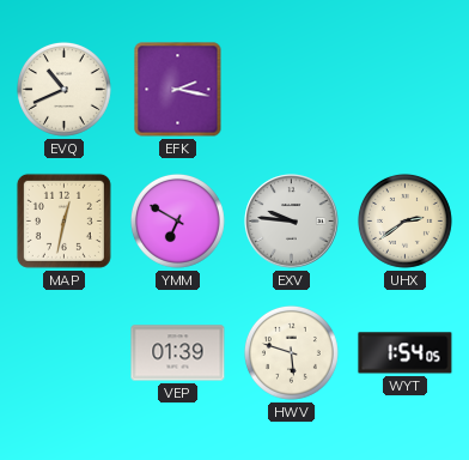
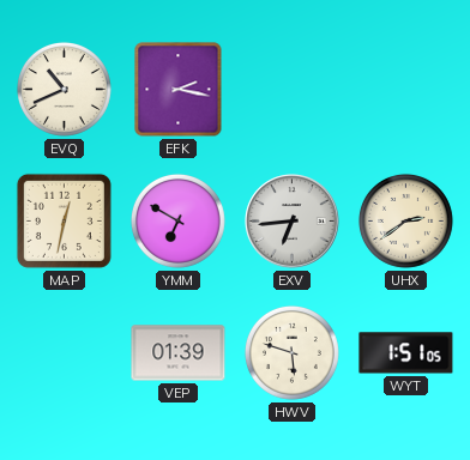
EXV: 9:46 -> 6:44
WYT: 1:54 -> 1:51
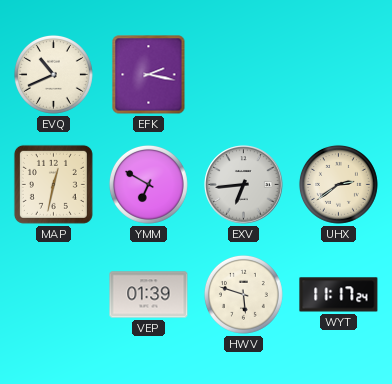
WYT: 1:51 -> 11:17
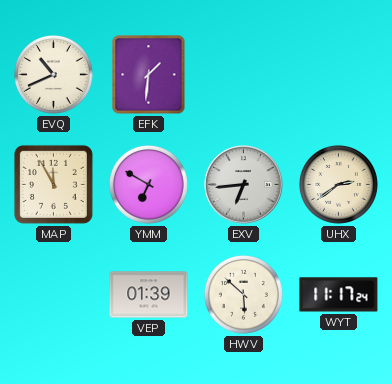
EFK: 2:17 -> 1:31
MAP: 12:32 -> 11:55
HWV: 5:48 -> 5:52
